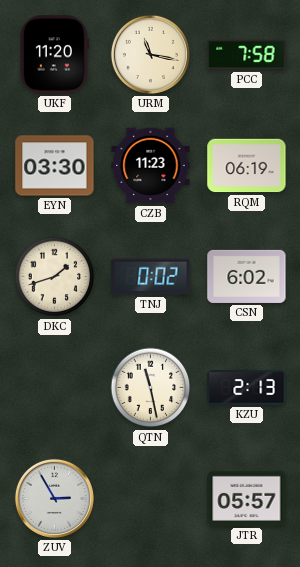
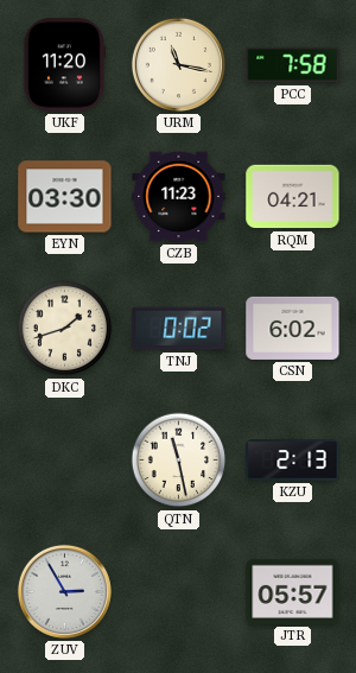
RQM: 06:19 -> 04:21
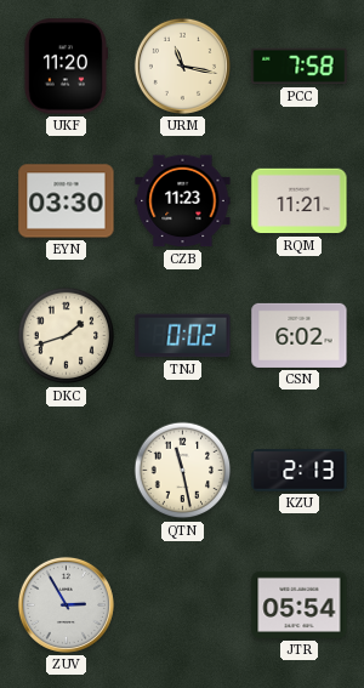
RQM: 04:21 -> 11:21
JTR: 05:57 -> 05:54
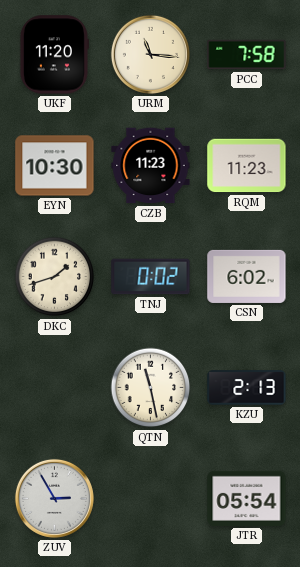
URM: 11:17 -> 11:16
EYN: 03:30 -> 10:30
RQM: 11:21 -> 11:23
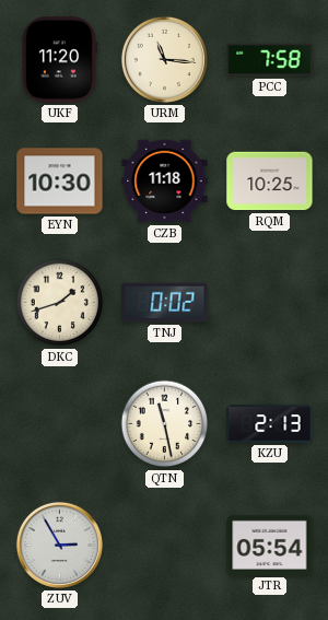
CZB: 11:23 -> 11:18
RQM: 11:23 -> 10:25
CSN: 6:02 -> none
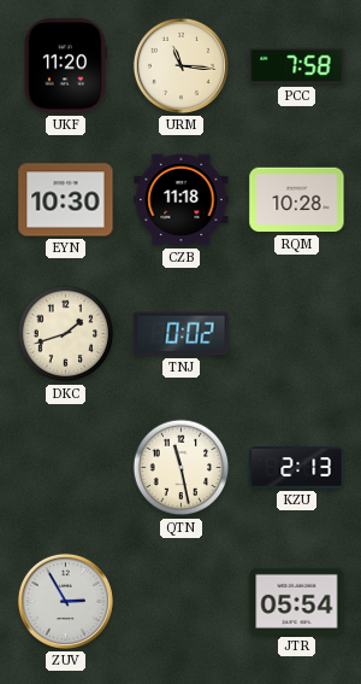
RQM: 10:25 -> 10:28
